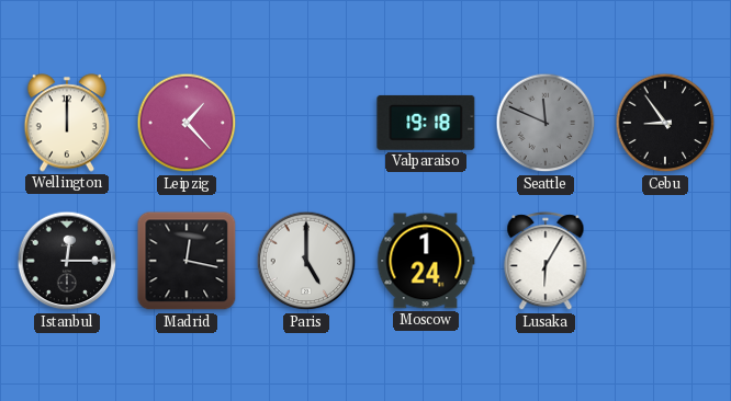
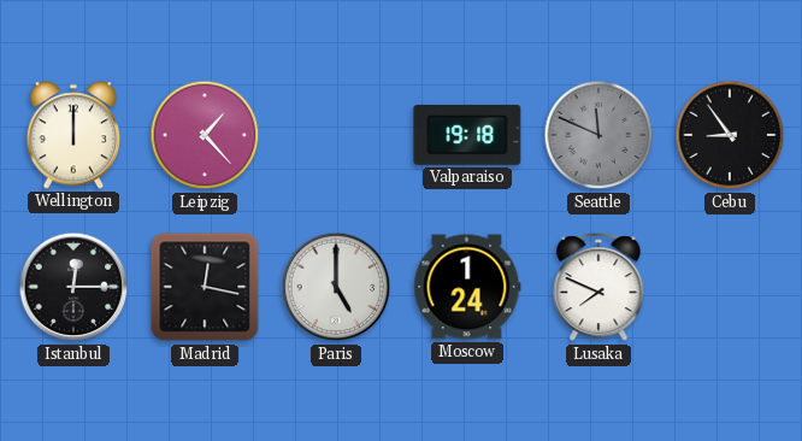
Lusaka: 6:05 -> 7:49
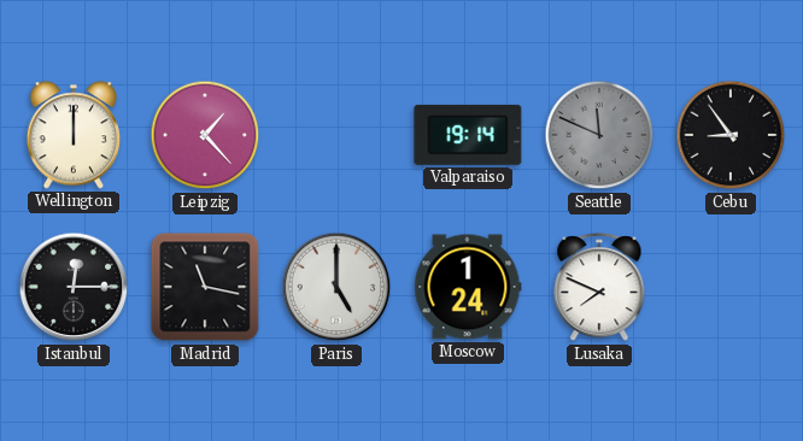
Valparaiso: 19:18 -> 19:14
Madrid: 12:17 -> 11:17
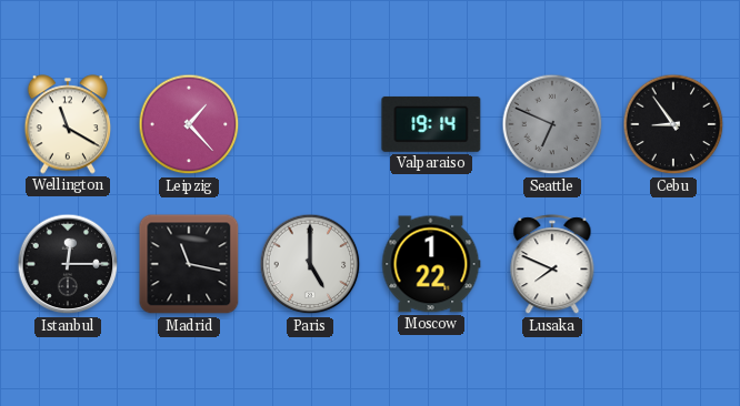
Wellington: 12:00 -> 11:20
Seattle: 11:49 -> 6:49
Moscow: 1:24 -> 1:22
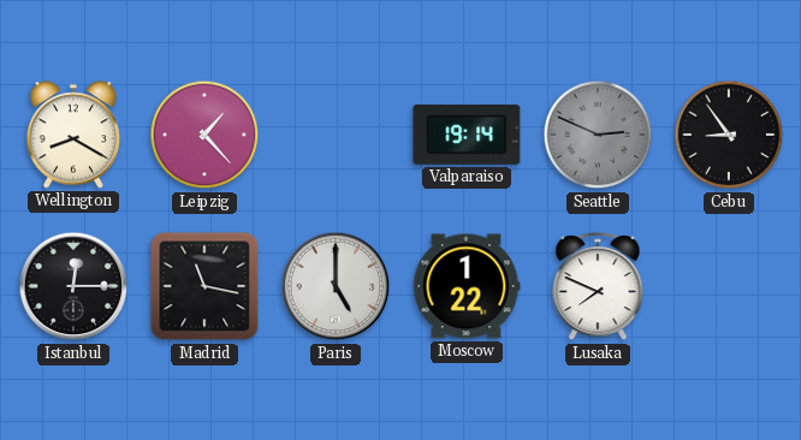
Wellington: 11:20 -> 8:20
Seattle: 6:49 -> 2:49
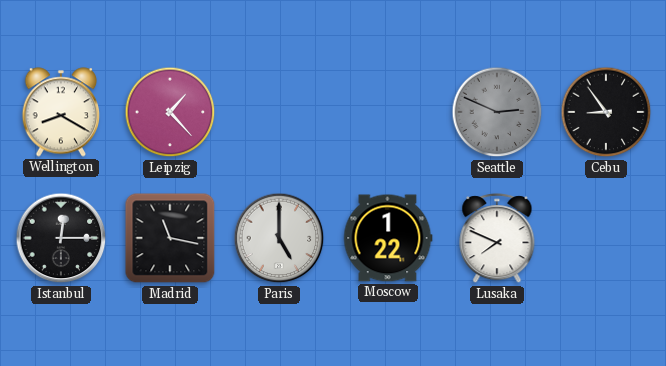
Valparaiso: 19:14 -> none
